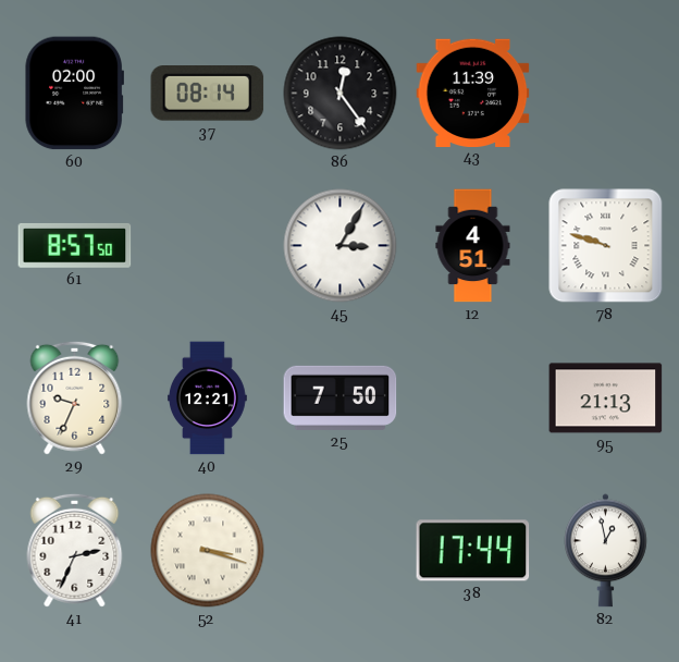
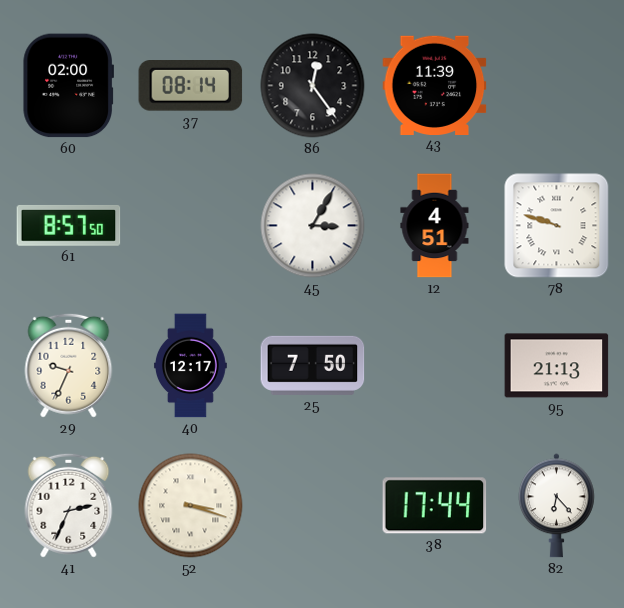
40: 12:21 -> 12:17
82: 12:58 -> 6:23
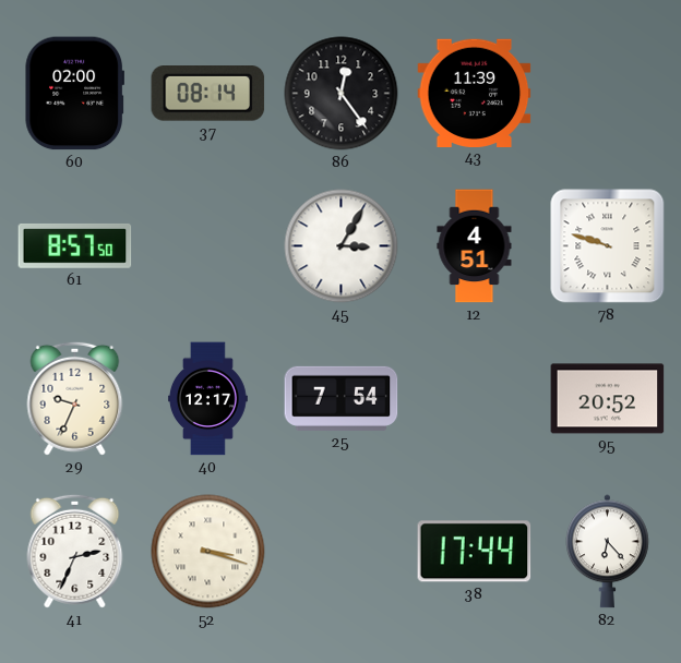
25: 7:50 -> 7:54
95: 21:13 -> 20:52
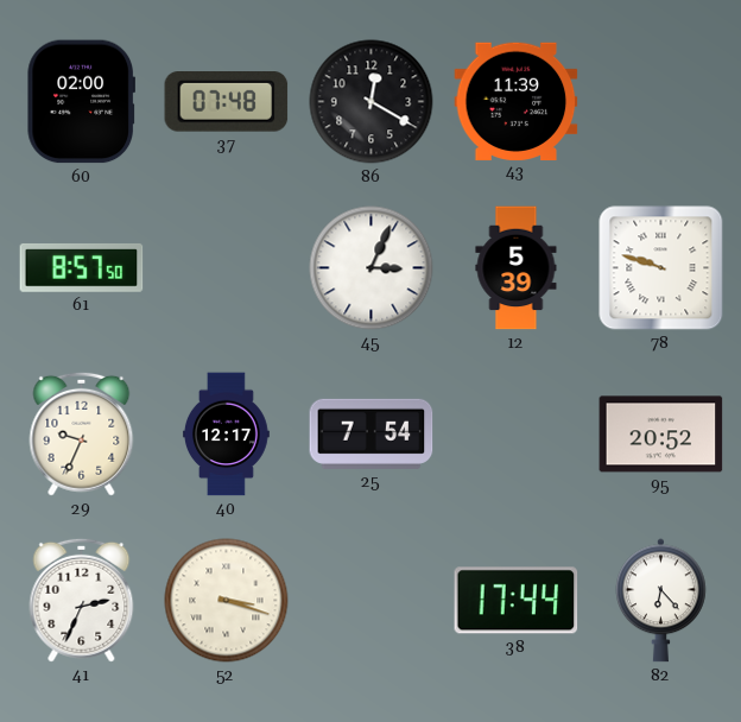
37: 08:14 -> 07:48
86: 12:24 -> 12:20
45: 3:05 -> 3:04
12: 4:51 -> 5:39
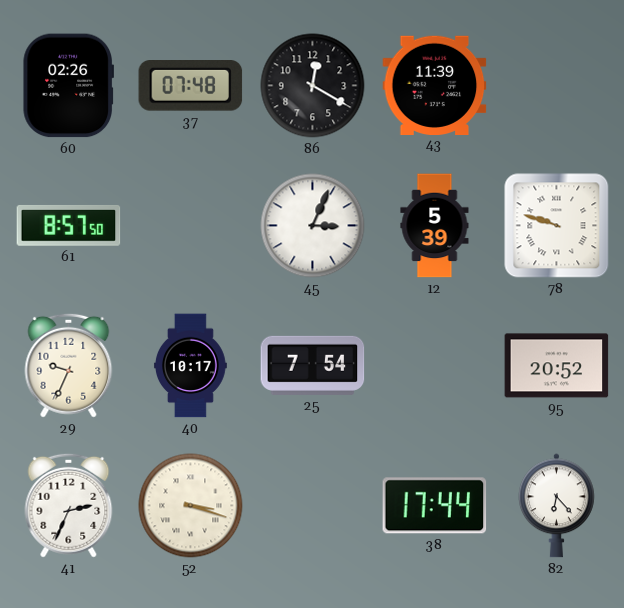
60: 02:00 -> 02:26
40: 12:17 -> 10:17
